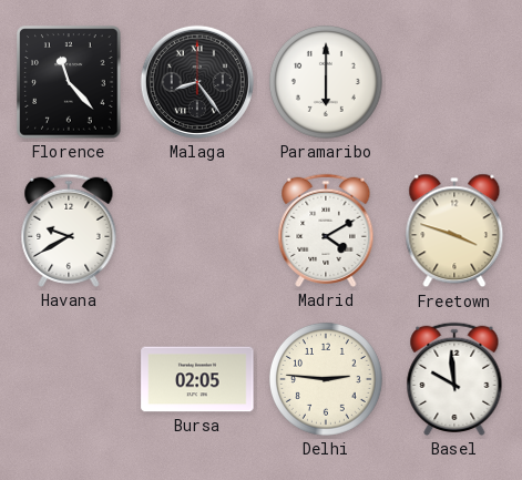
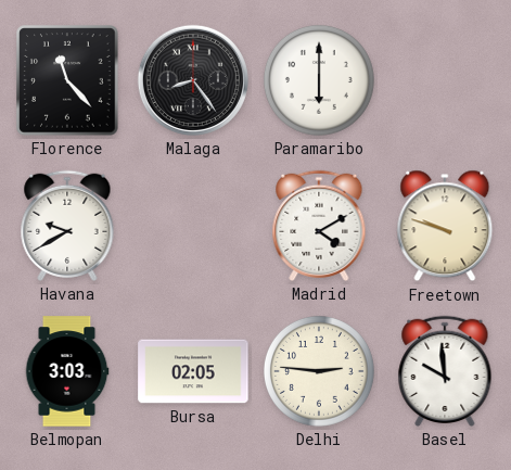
Freetown: 3:48 -> 9:48
Belmopan: none -> 3:03
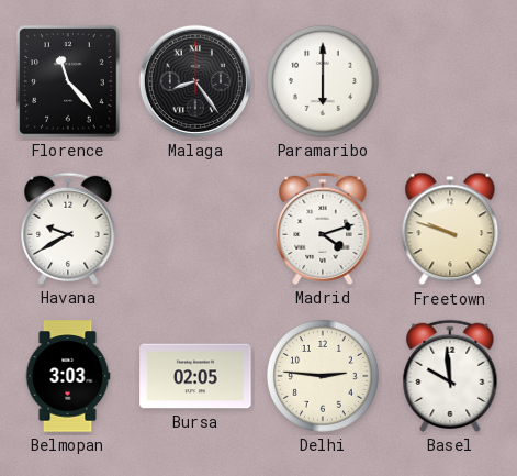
Madrid: 4:10 -> 4:12
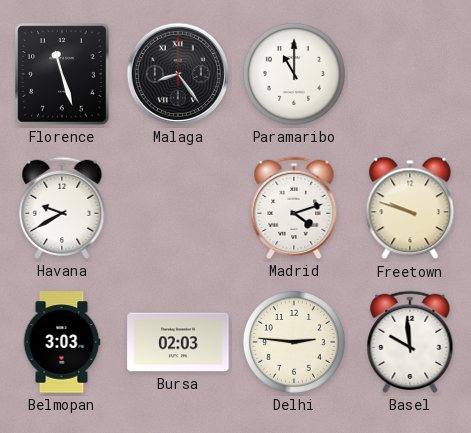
Florence: 11:23 -> 11:27
Paramaribo: 6:00 -> 11:00
Bursa: 02:05 -> 02:03
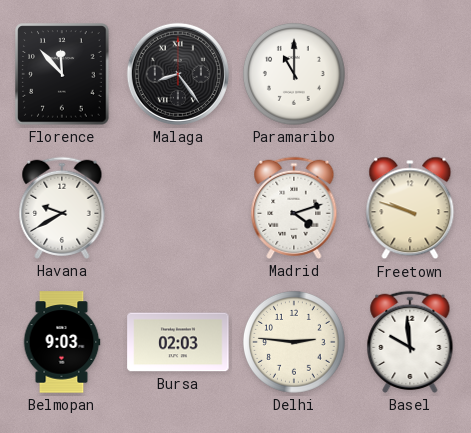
Florence: 11:27 -> 11:53
Belmopan: 3:03 -> 9:03
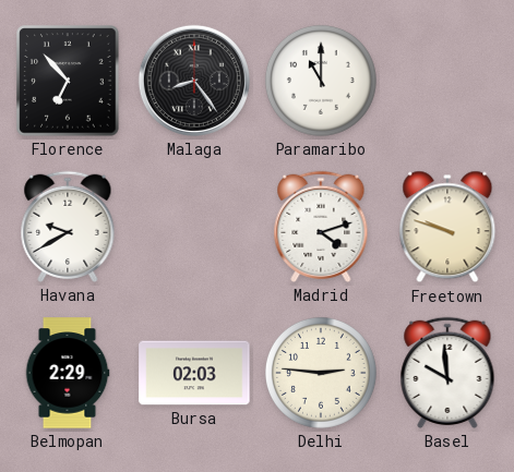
Florence: 11:53 -> 6:53
Belmopan: 9:03 -> 2:29
